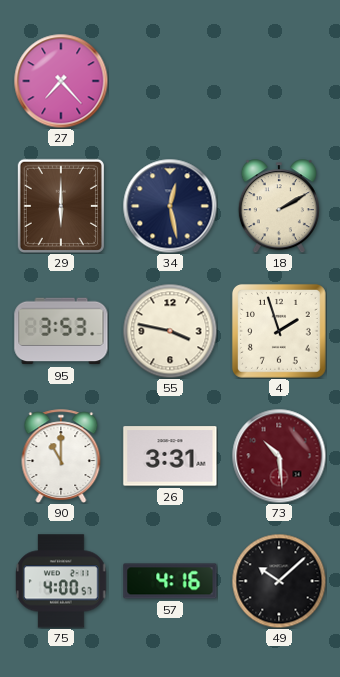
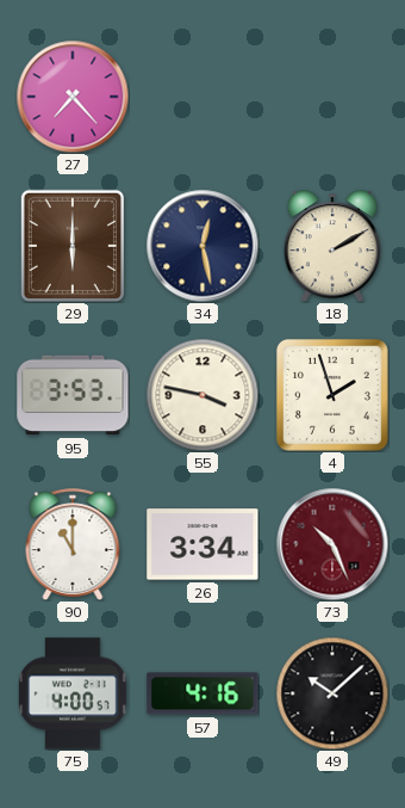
26: 3:31 -> 3:34
73: 10:29 -> 10:26
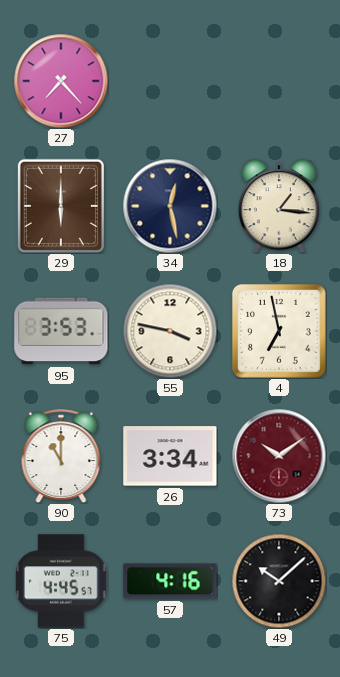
18: 2:10 -> 1:16
4: 1:57 -> 6:58
73: 10:26 -> 10:09
75: 4:00 -> 4:45
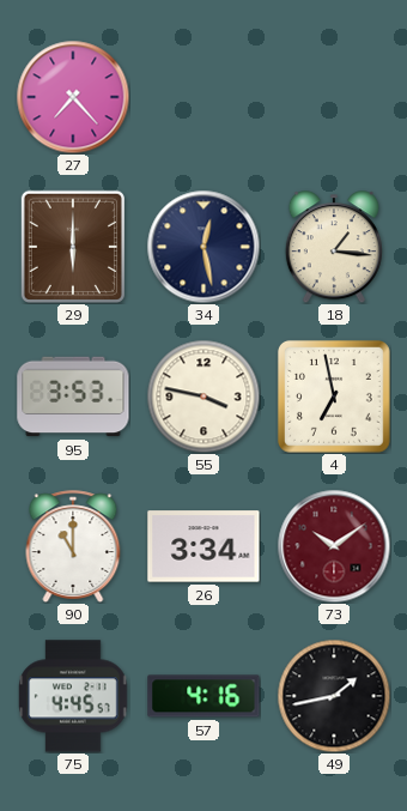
49: 10:08 -> 1:43
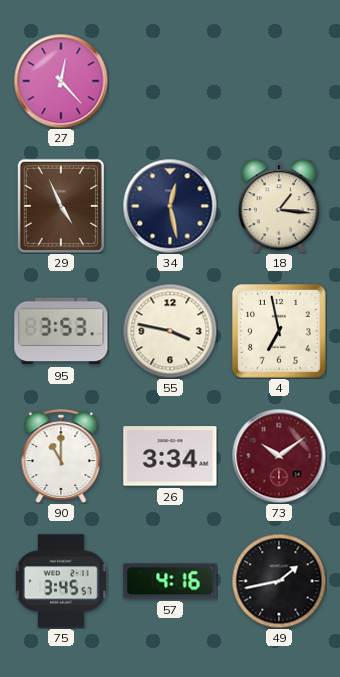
27: 7:23 -> 12:23
29: 6:00 -> 4:56
75: 4:45 -> 3:45
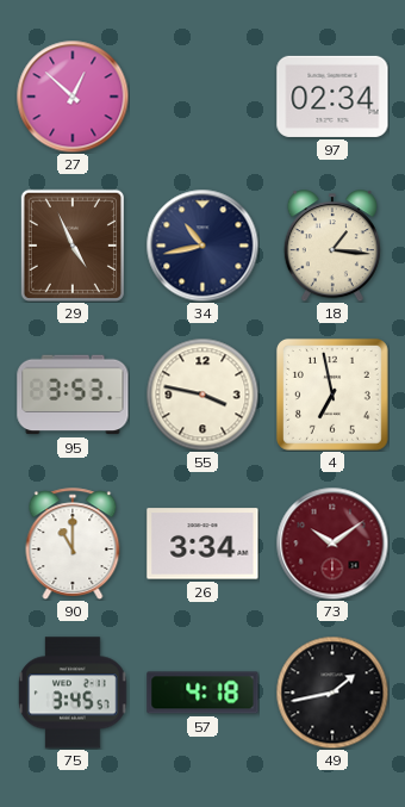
27: 12:23 -> 12:52
97: none -> 02:34
34: 12:28 -> 10:43
57: 4:16 -> 4:18
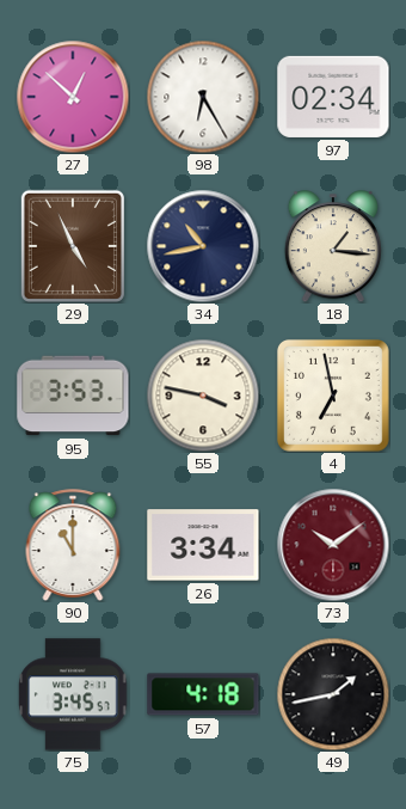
98: none -> 6:25
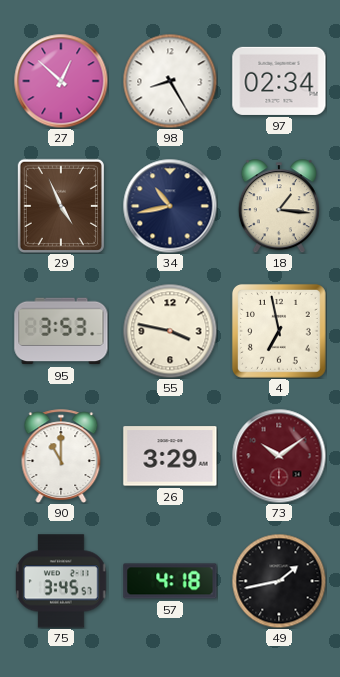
98: 6:25 -> 8:25
26: 3:34 -> 3:29
